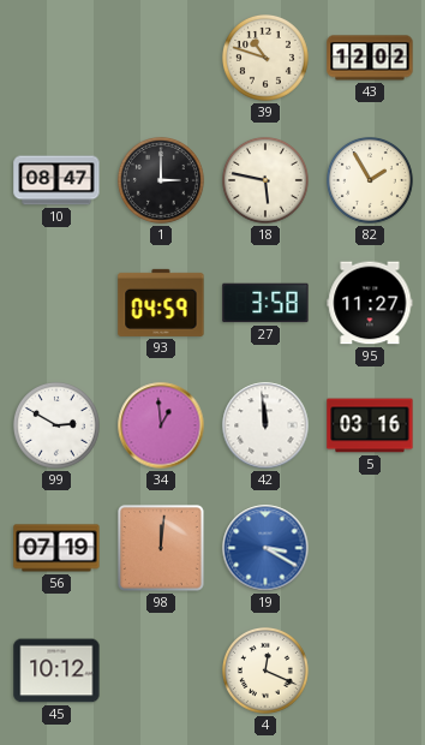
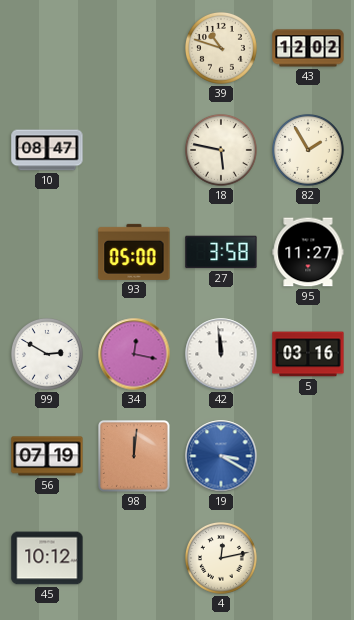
1: 3:00 -> none
93: 04:59 -> 05:00
34: 12:59 -> 12:17
4: 12:19 -> 12:13
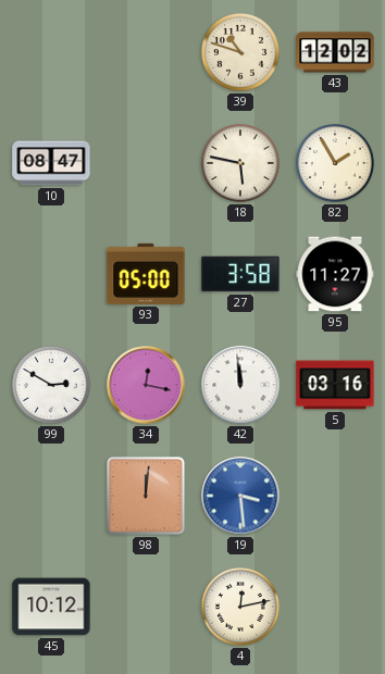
56: 07:19 -> none
19: 3:20 -> 3:29
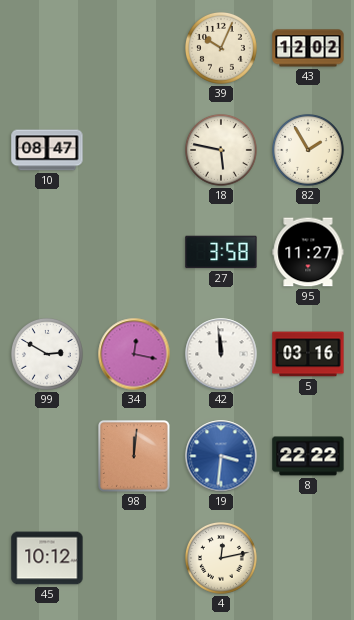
39: 10:48 -> 10:04
93: 05:00 -> none
19: 3:29 -> 3:31
8: none -> 22:22
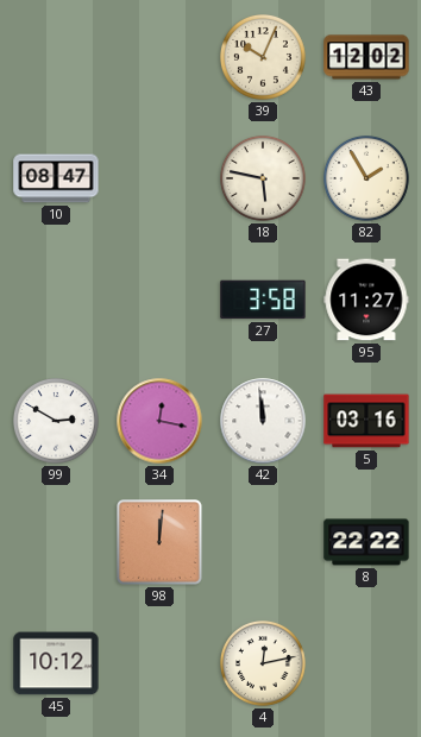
19: 3:31 -> none
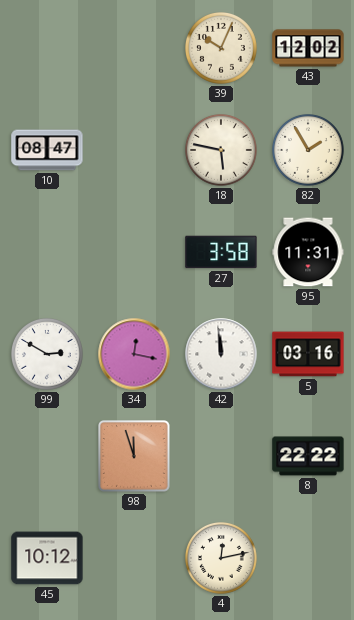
95: 11:27 -> 11:31
98: 12:01 -> 11:57
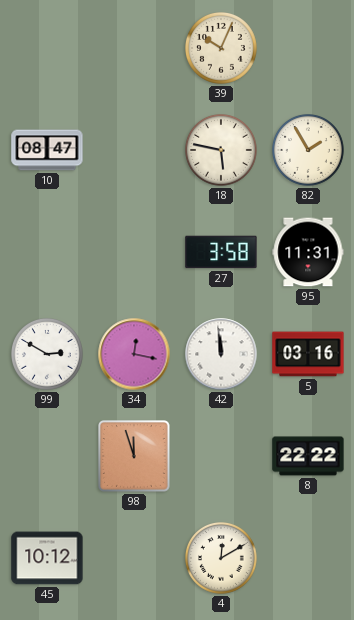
43: 12:02 -> none
4: 12:13 -> 12:10
